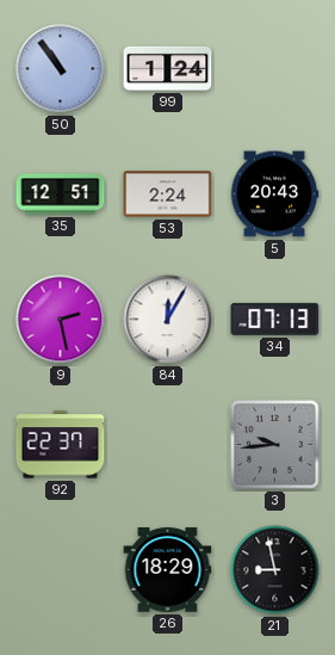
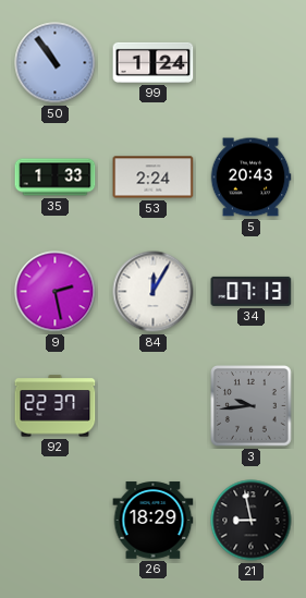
35: 12:51 -> 1:33
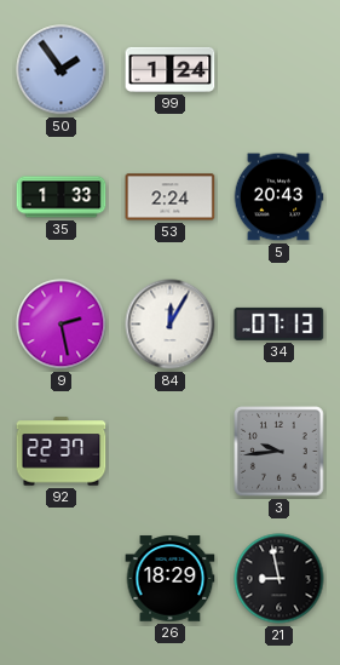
50: 10:54 -> 1:54
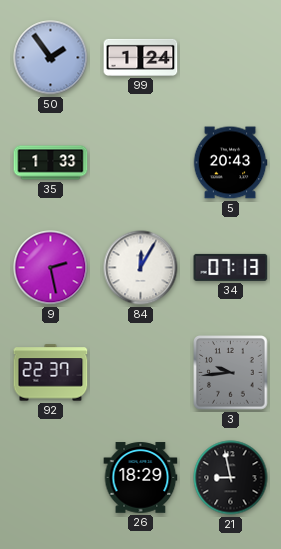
53: 2:24 -> none
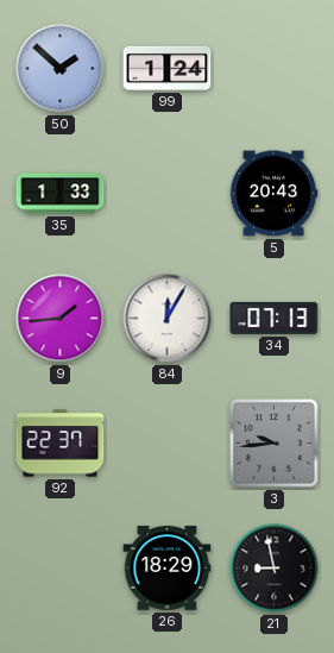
50: 1:54 -> 1:52
9: 2:28 -> 1:44
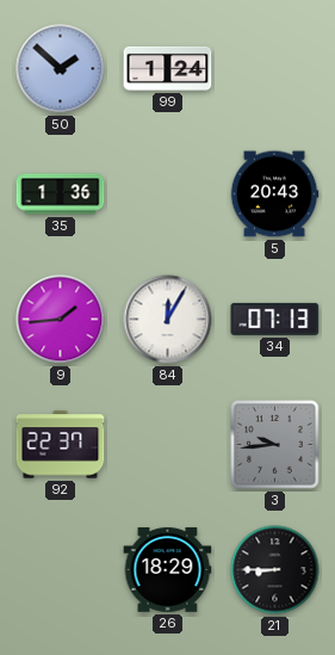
35: 1:33 -> 1:36
21: 8:58 -> 8:45
